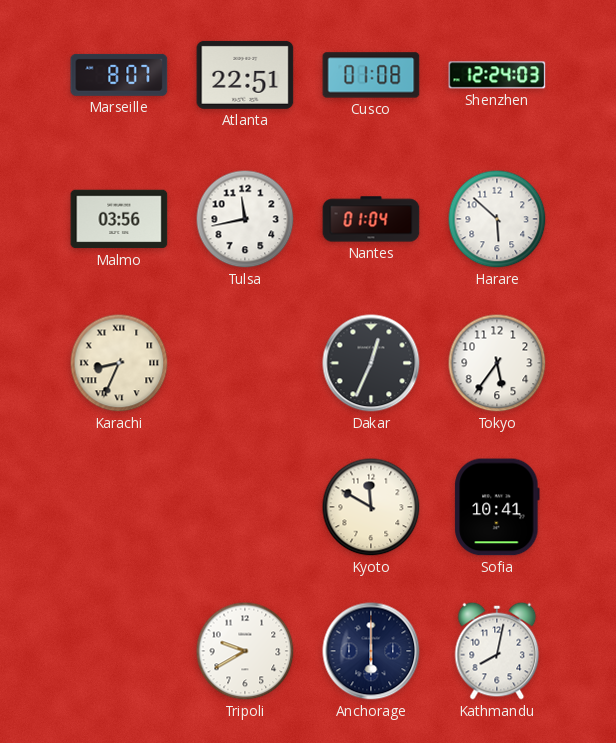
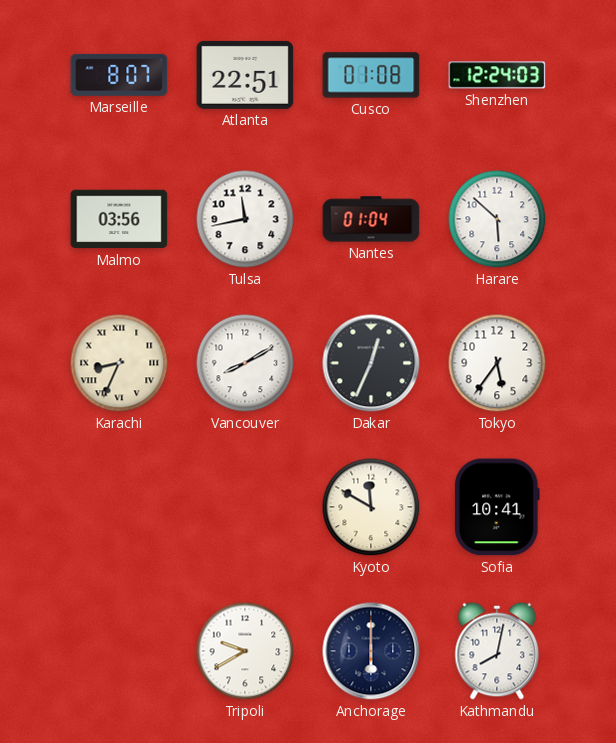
Vancouver: none -> 8:10
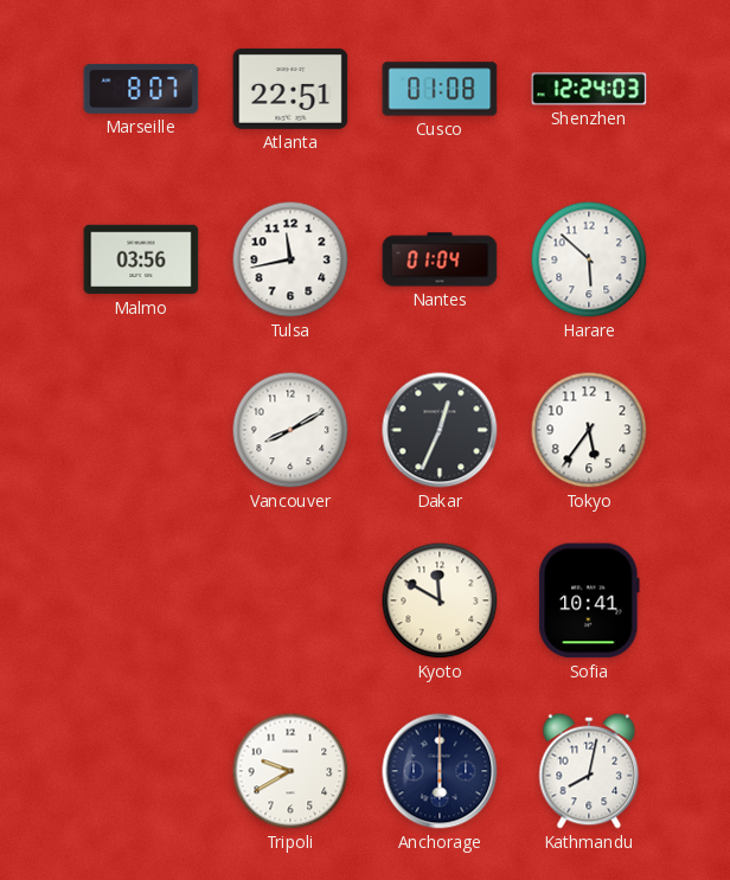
Karachi: 8:34 -> none
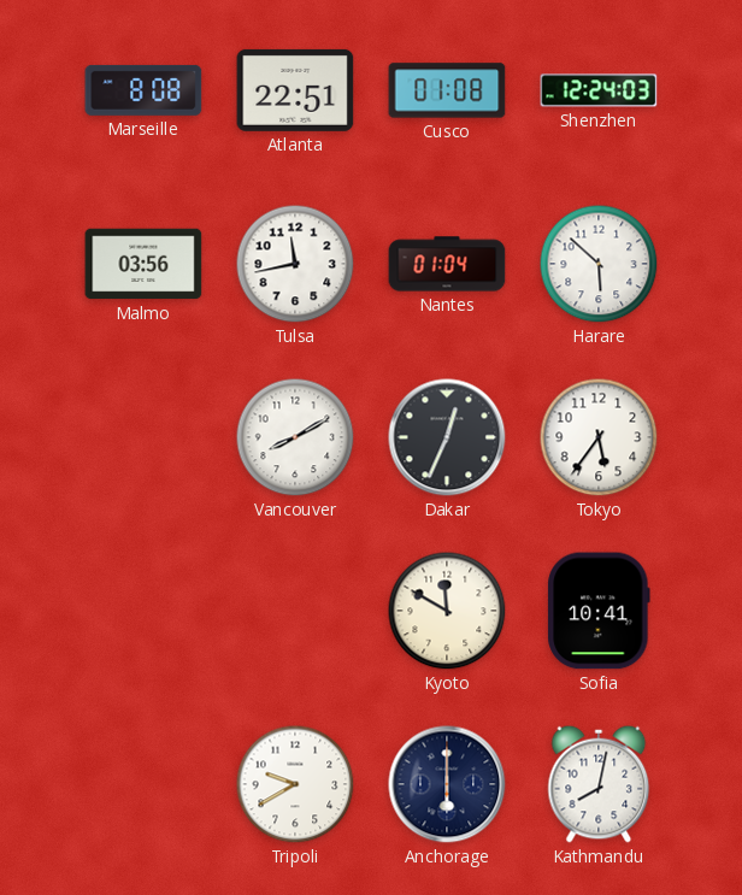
Marseille: 8:07 -> 8:08
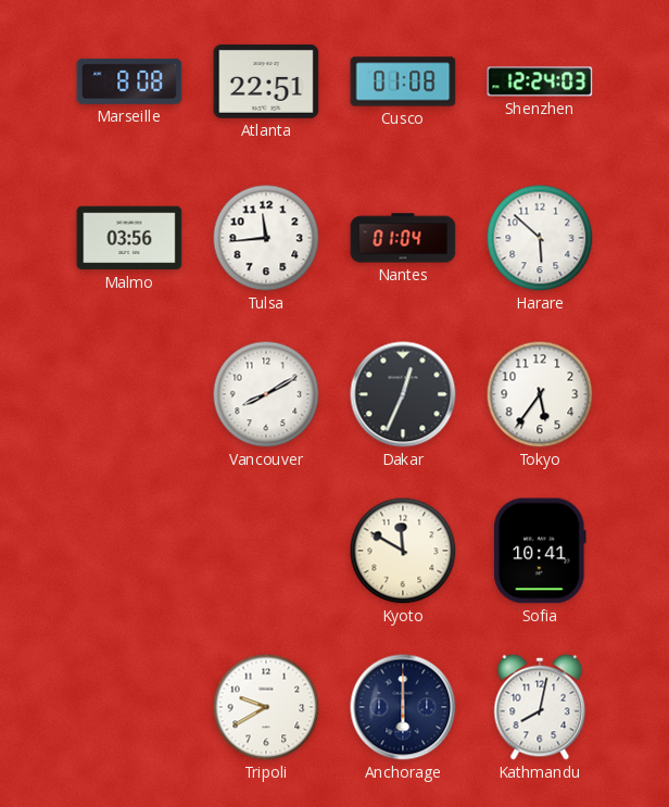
Tulsa: 11:43 -> 11:44
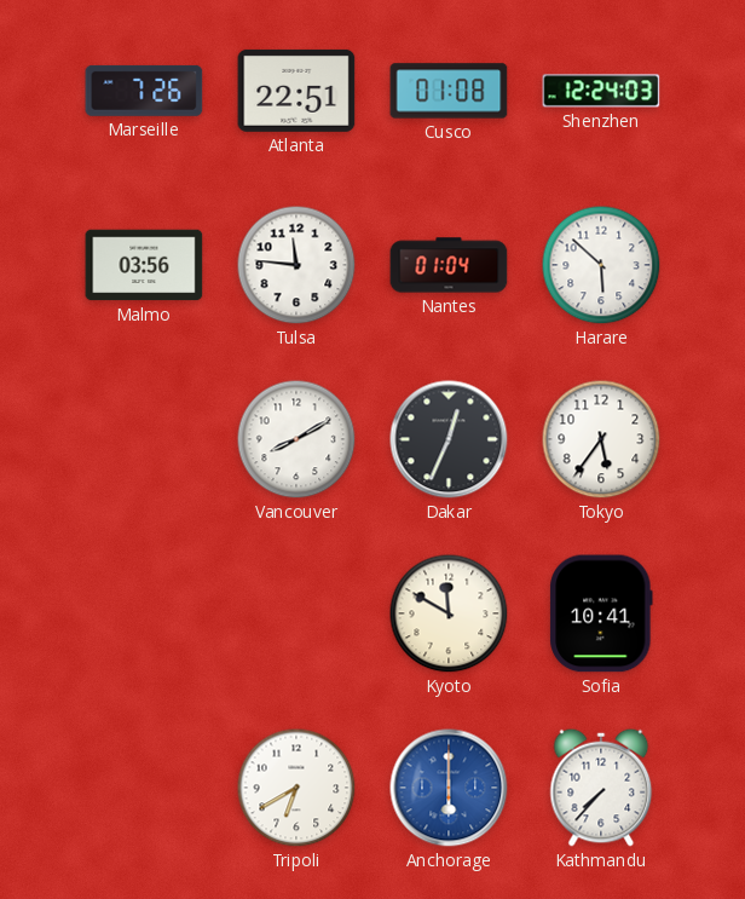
Marseille: 8:08 -> 7:26
Tulsa: 11:44 -> 11:46
Tripoli: 9:40 -> 6:40
Anchorage dial: navy -> blue
Kathmandu: 8:02 -> 7:37
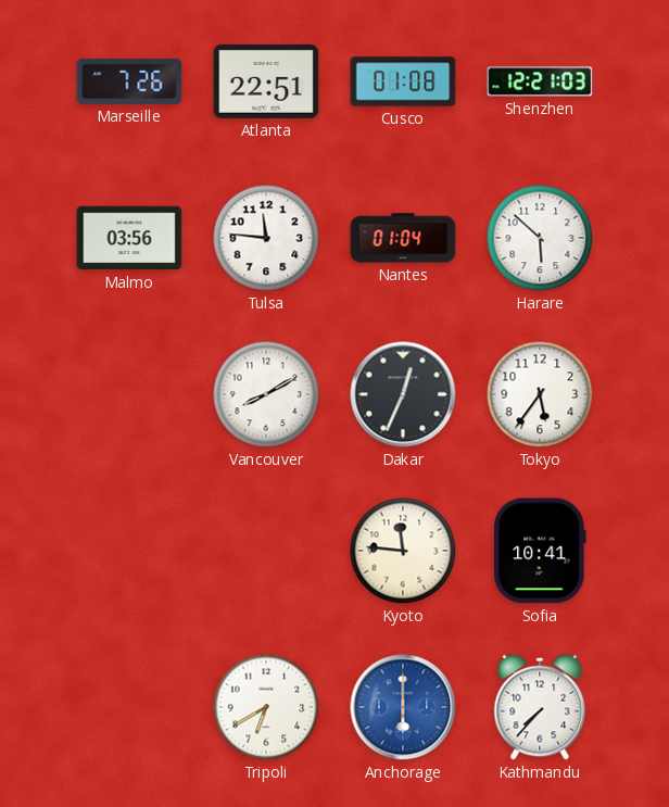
Shenzhen: 12:24 -> 12:21
Kyoto: 11:50 -> 11:46
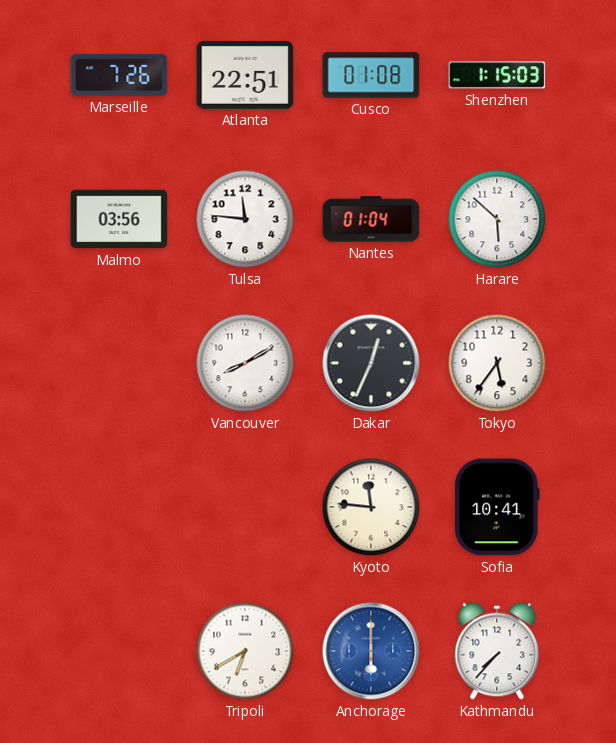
Shenzhen: 12:21 -> 1:15
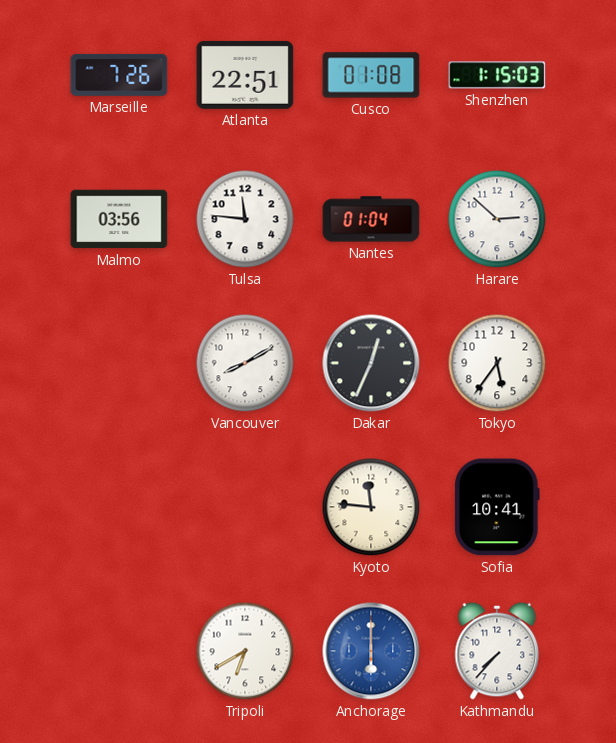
Harare: 5:52 -> 2:52
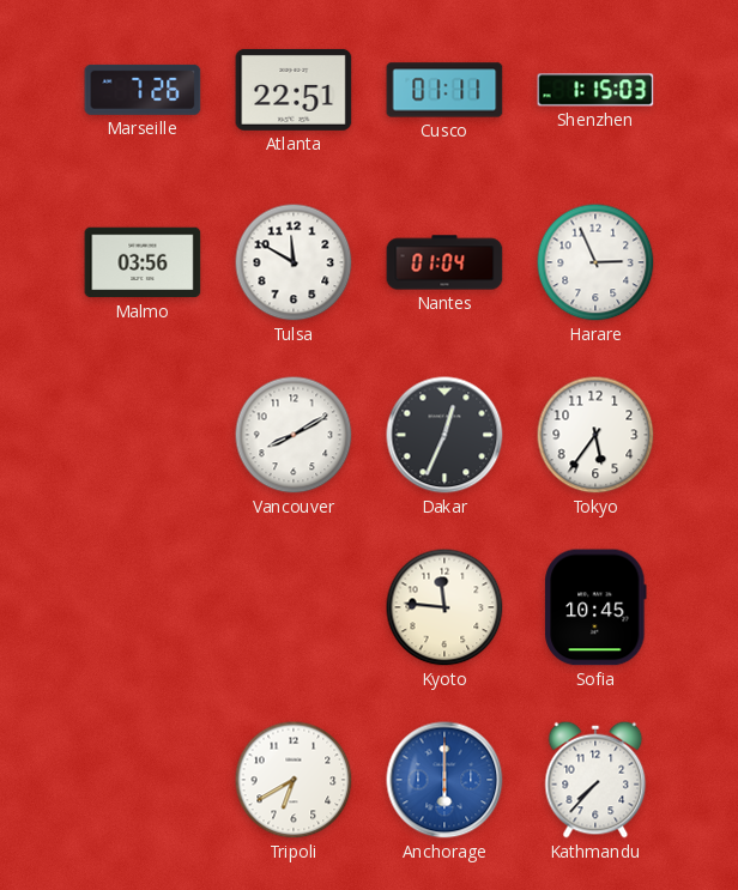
Cusco: 01:08 -> 01:11
Tulsa: 11:46 -> 11:50
Harare: 2:52 -> 2:56
Sofia: 10:41 -> 10:45
